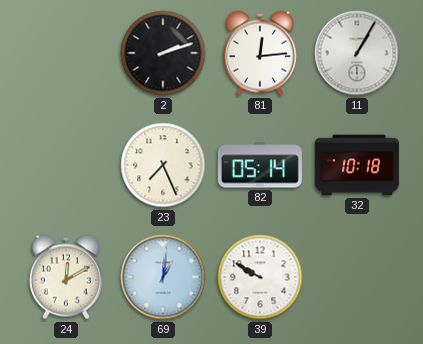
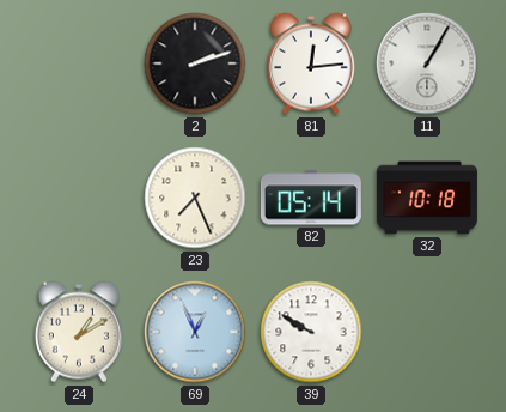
24: 12:10 -> 1:10
69: 1:01 -> 12:56
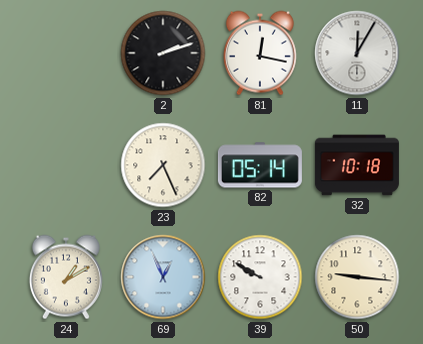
81: 12:14 -> 12:17
11: 1:05 -> 12:05
50: none -> 9:16
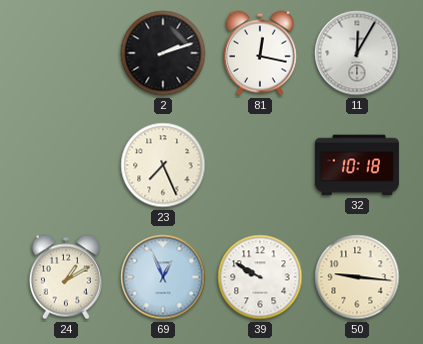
82: 05:14 -> none
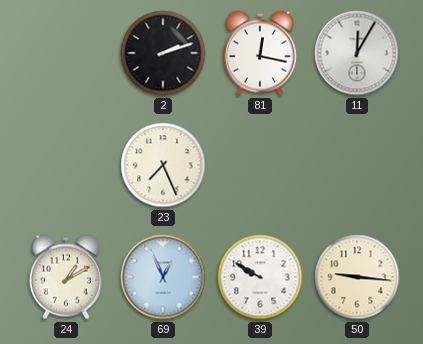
32: 10:18 -> none
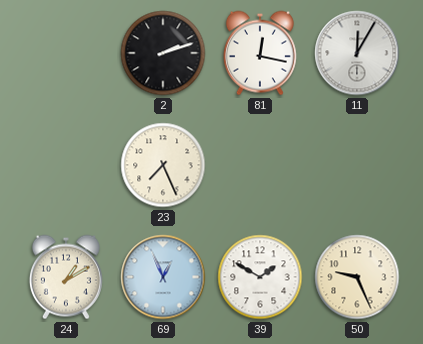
39: 9:50 -> 1:50
50: 9:16 -> 9:26
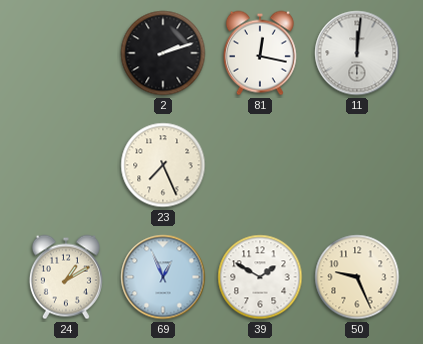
11: 12:05 -> 12:01
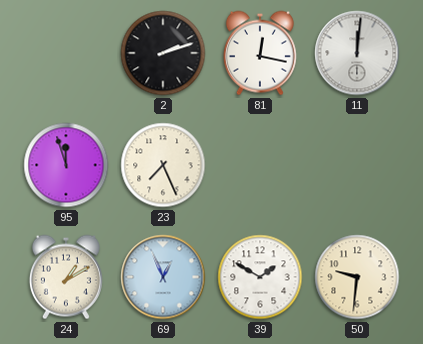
95: none -> 11:57
50: 9:26 -> 9:31
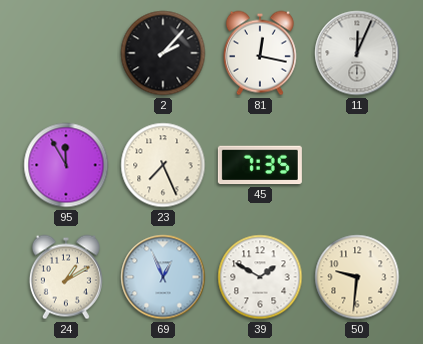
2: 2:12 -> 2:07
11: 12:01 -> 12:04
95: 11:57 -> 11:55
45: none -> 7:35
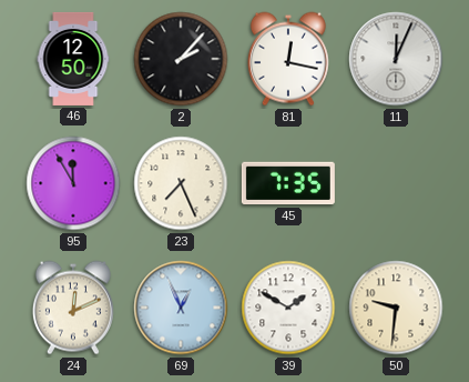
46: none -> 12:50
24: 1:10 -> 12:11
